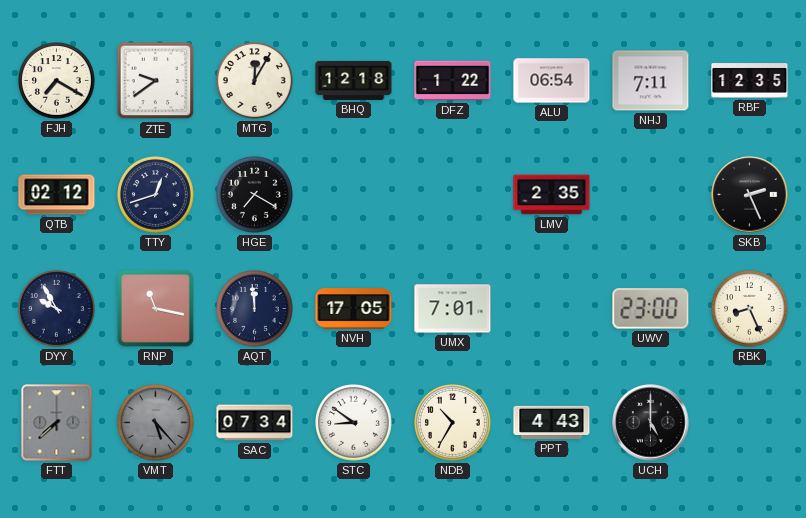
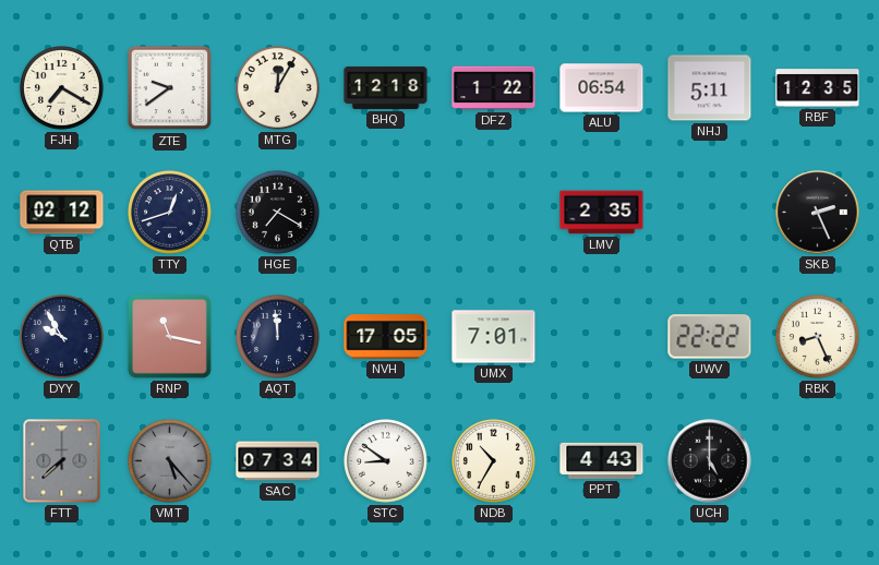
NHJ: 7:11 -> 5:11
UWV: 23:00 -> 22:22
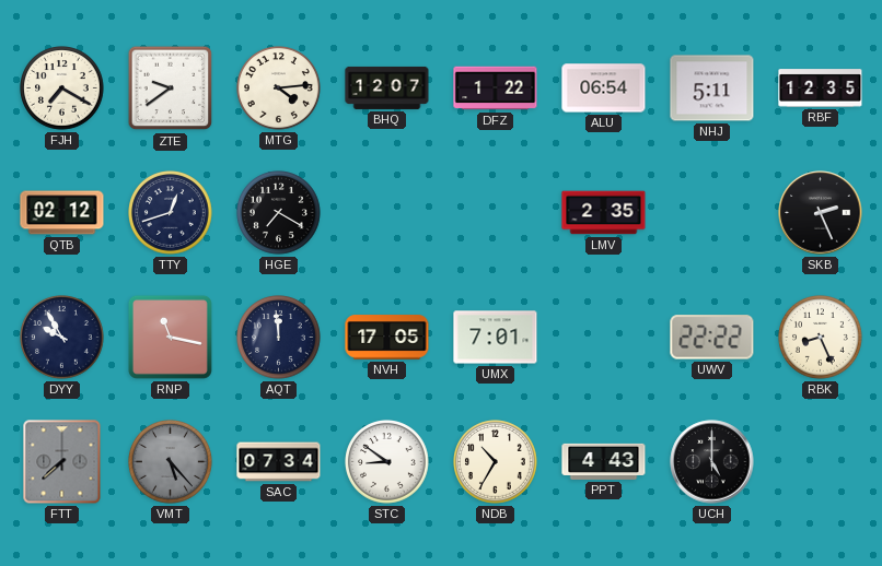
MTG: 12:05 -> 4:14
BHQ: 12:18 -> 12:07
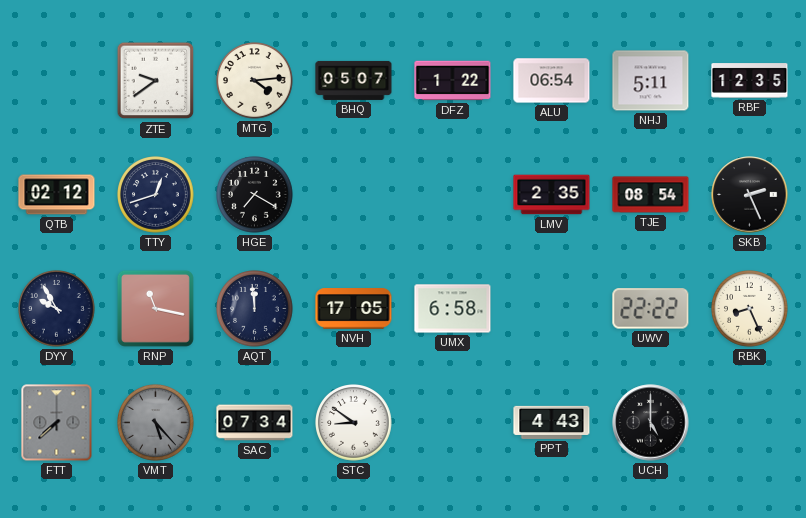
FJH: 7:20 -> none
BHQ: 12:07 -> 05:07
TJE: none -> 08:54
UMX: 7:01 -> 6:58
NDB: 10:35 -> none
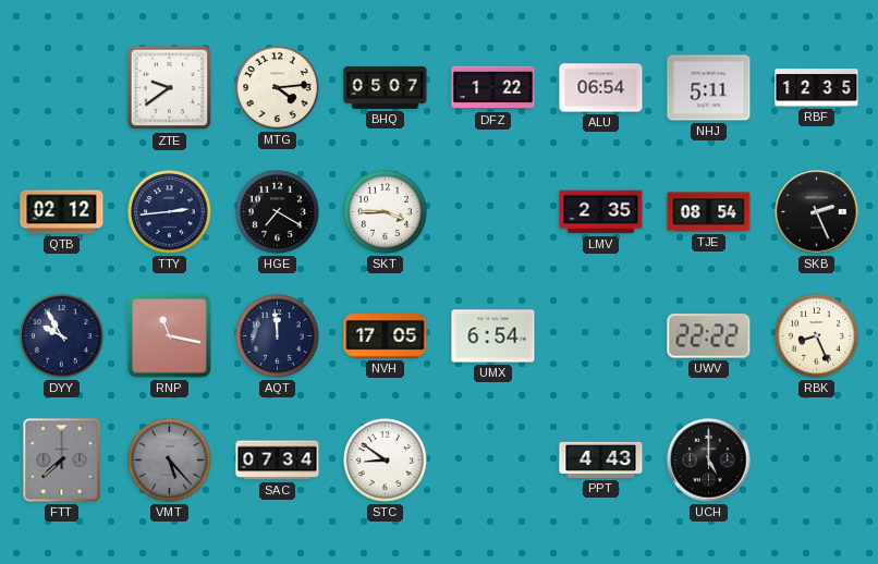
TTY: 12:42 -> 2:44
SKT: none -> 3:45
UMX: 6:58 -> 6:54
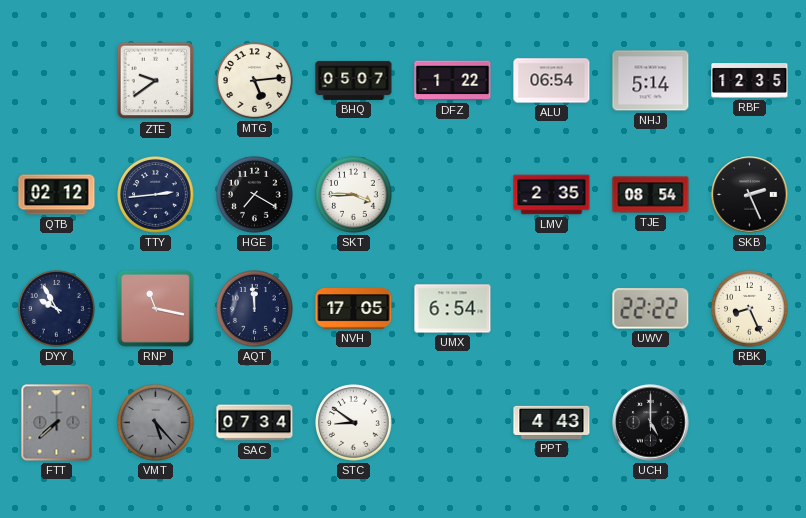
MTG: 4:14 -> 5:14
NHJ: 5:11 -> 5:14
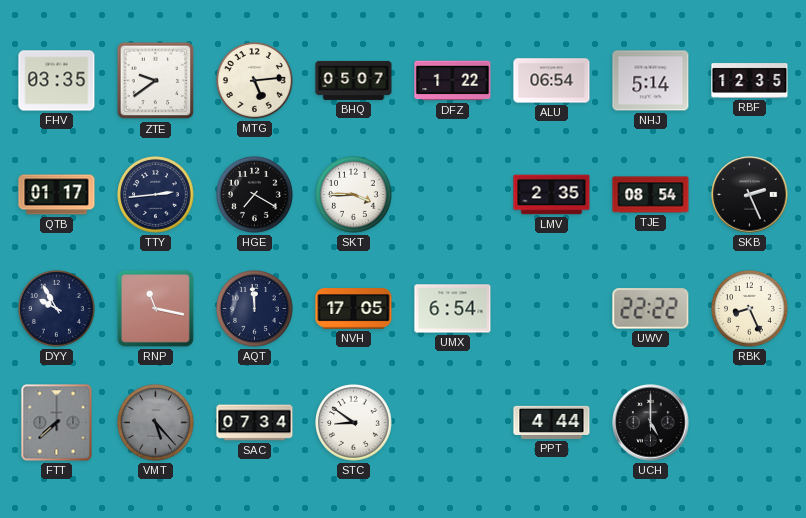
FHV: none -> 03:35
QTB: 02:12 -> 01:17
PPT: 4:43 -> 4:44
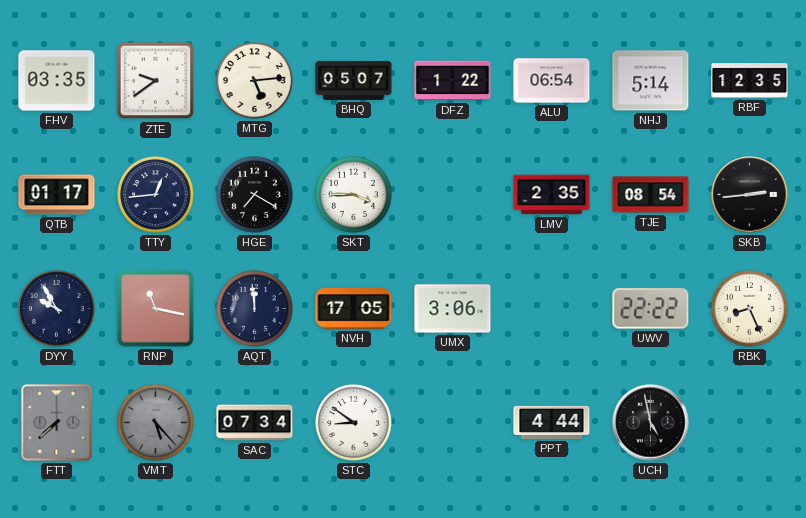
TTY: 2:44 -> 12:44
SKB: 2:26 -> 2:44
UMX: 6:54 -> 3:06
UCH: 5:00 -> 4:58
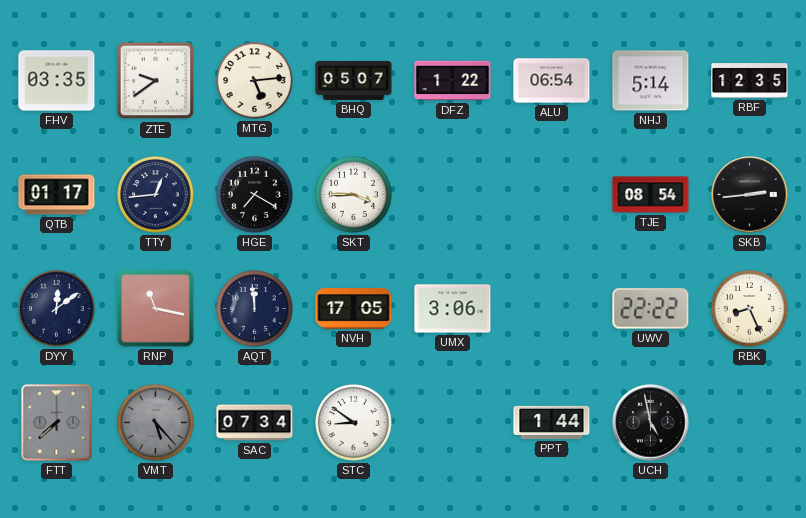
LMV: 2:35 -> none
DYY: 9:55 -> 12:09
PPT: 4:44 -> 1:44
